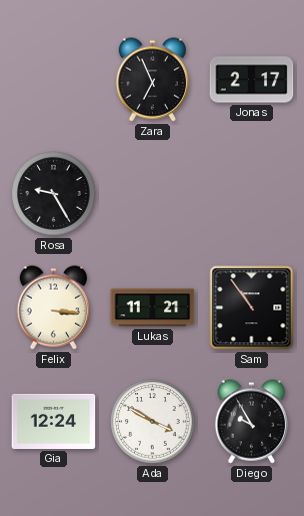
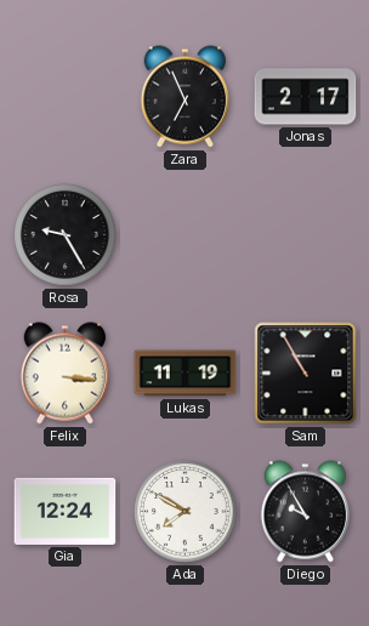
Lukas: 11:21 -> 11:19
Sam: 10:54 -> 10:55
Ada: 3:50 -> 7:50
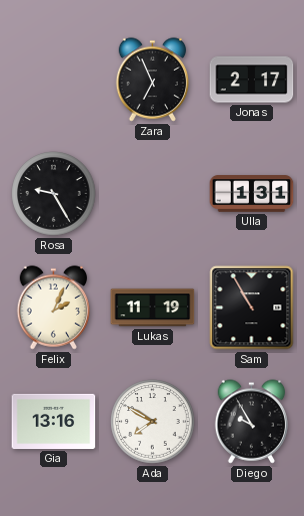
Ulla: none -> 1:31
Felix: 3:16 -> 2:04
Gia: 12:24 -> 13:16
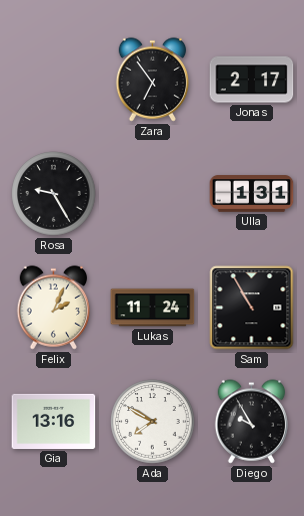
Zara: 6:56 -> 6:54
Lukas: 11:19 -> 11:24
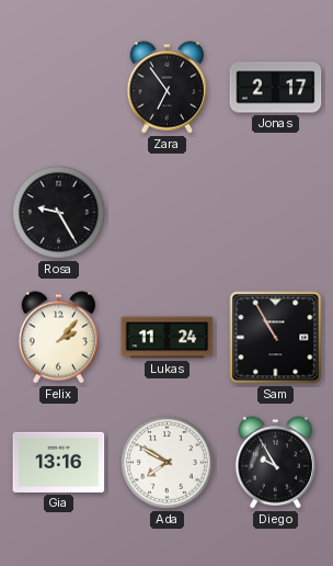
Ulla: 1:31 -> none
Felix: 2:04 -> 2:07
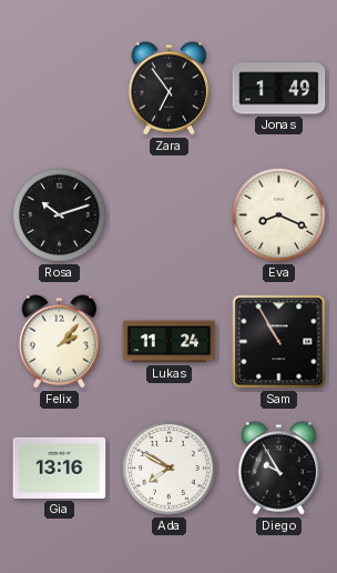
Jonas: 2:17 -> 1:49
Rosa: 9:25 -> 10:12
Eva: none -> 8:19
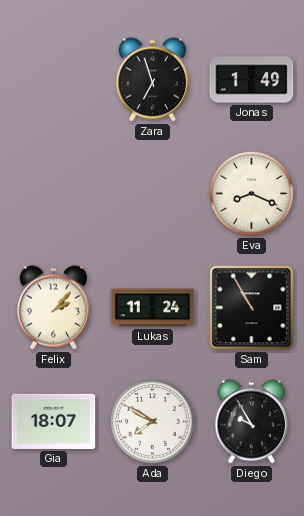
Zara: 6:54 -> 6:57
Rosa: 10:12 -> none
Gia: 13:16 -> 18:07
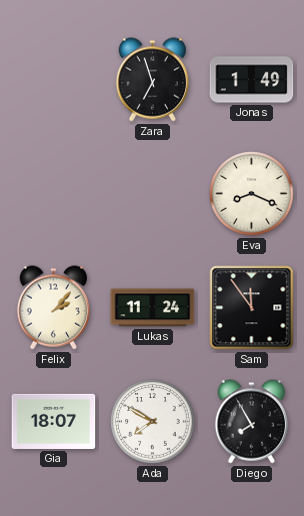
Sam: 10:55 -> 11:54
Diego: 9:55 -> 7:55
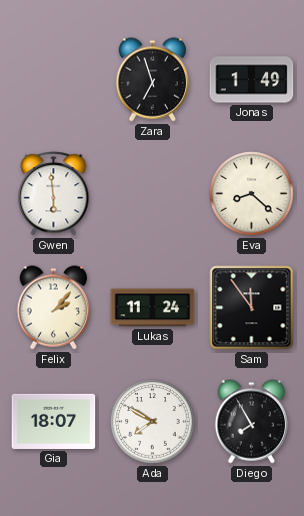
Gwen: none -> 5:59
Eva: 8:19 -> 8:22
